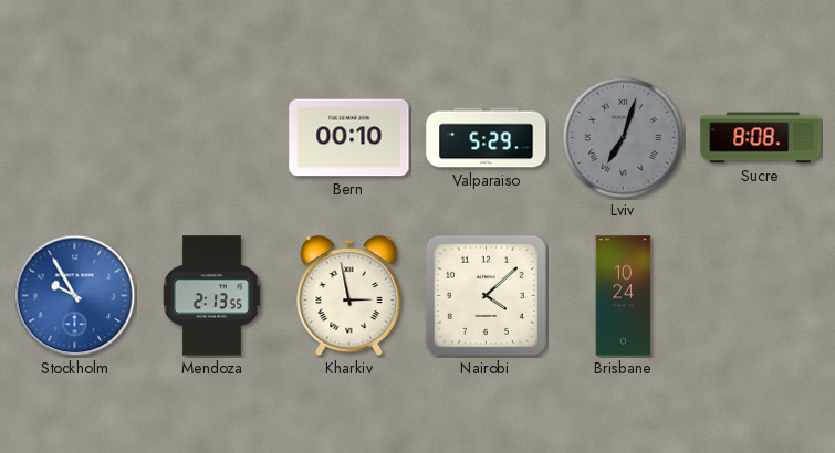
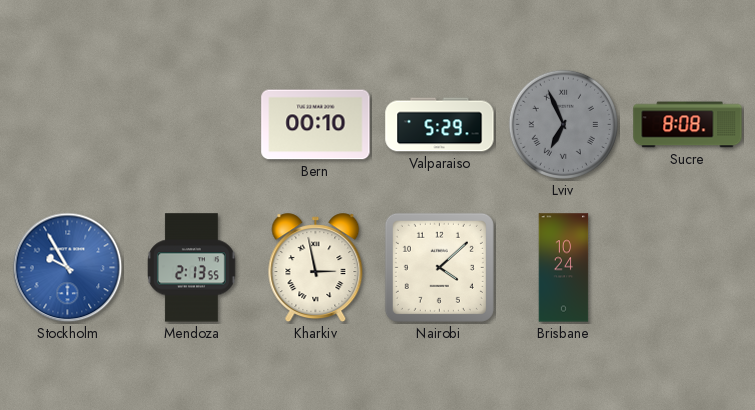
Lviv: 7:03 -> 6:56
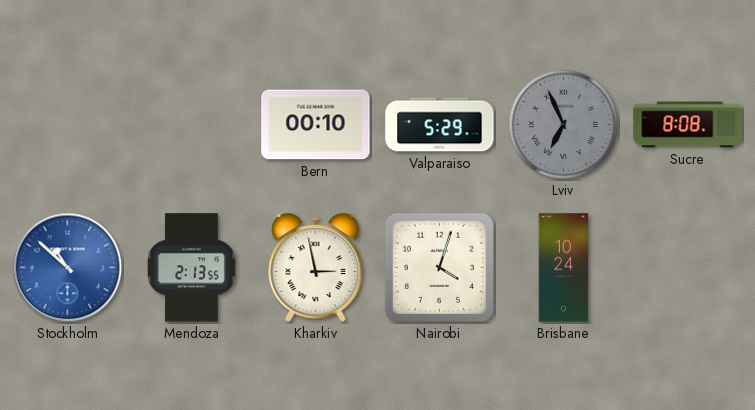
Stockholm: 9:55 -> 10:52
Nairobi: 4:08 -> 4:03
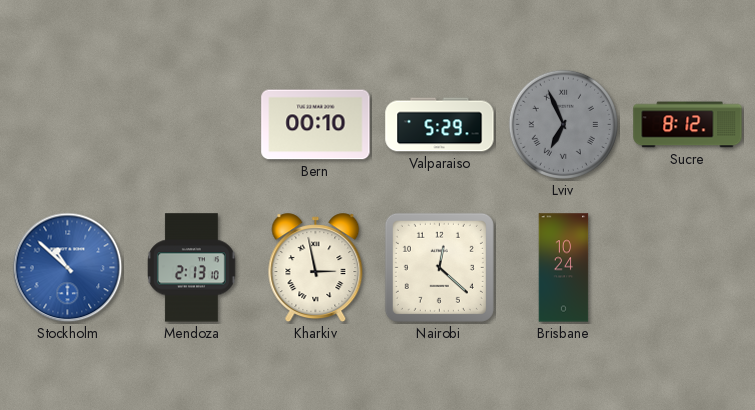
Sucre: 8:08 -> 8:12
Mendoza: 2:13:55 -> 2:13:10
Nairobi: 4:03 -> 12:22
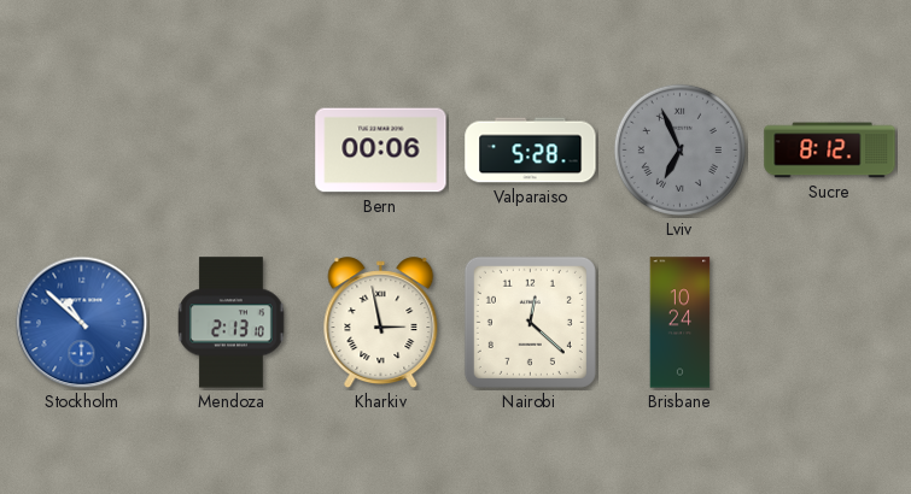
Bern: 00:10 -> 00:06
Valparaiso: 5:29 -> 5:28
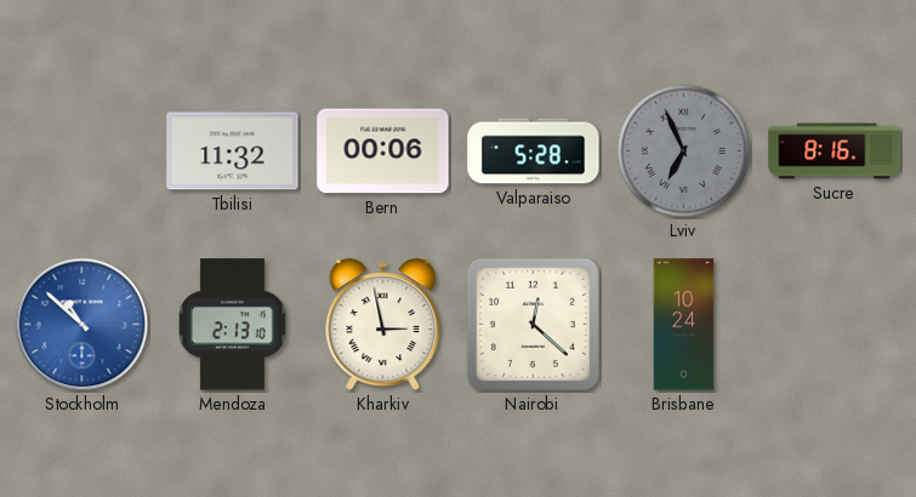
Tbilisi: none -> 11:32
Sucre: 8:12 -> 8:16
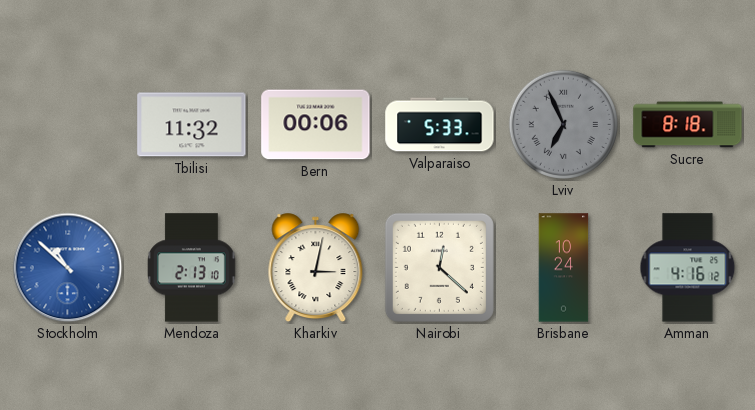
Valparaiso: 5:28 -> 5:33
Sucre: 8:16 -> 8:18
Kharkiv: 2:58 -> 3:02
Amman: none -> 4:16
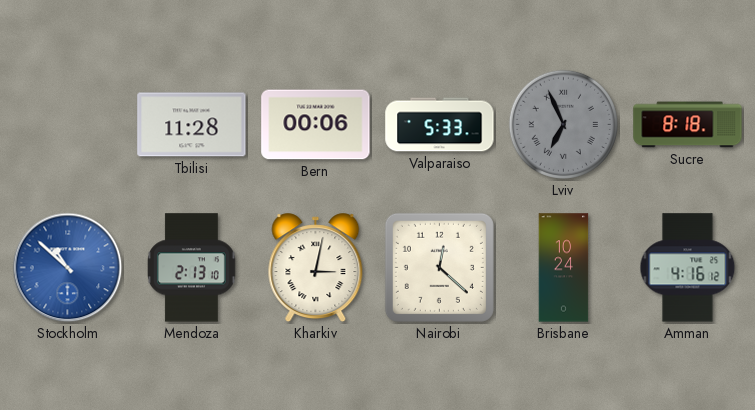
Tbilisi: 11:32 -> 11:28
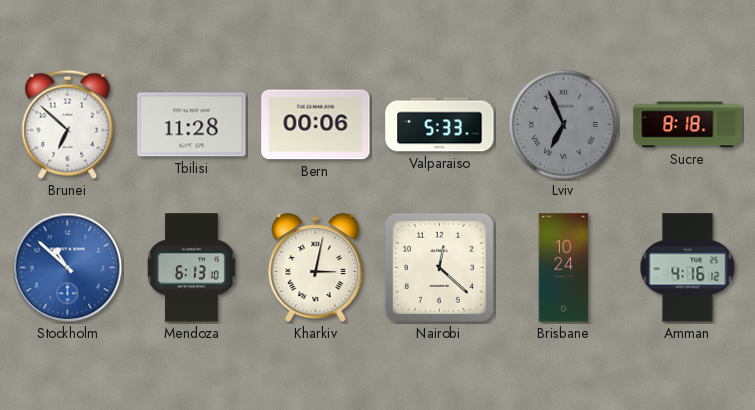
Brunei: none -> 6:52
Mendoza: 2:13 -> 6:13
